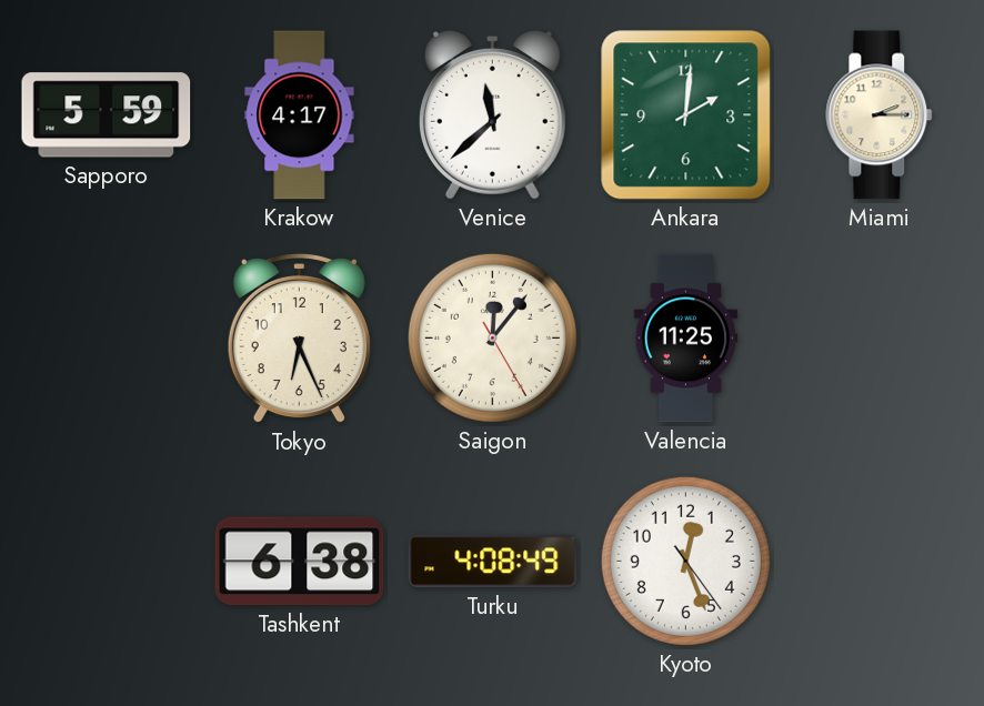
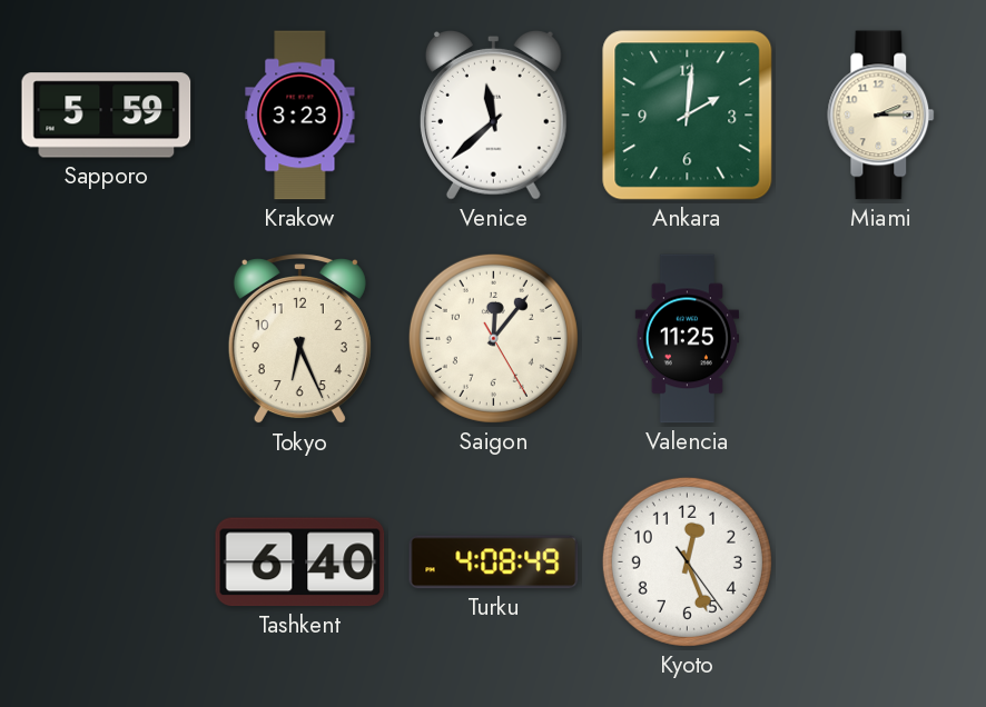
Krakow: 4:17 -> 3:23
Tashkent: 6:38 -> 6:40
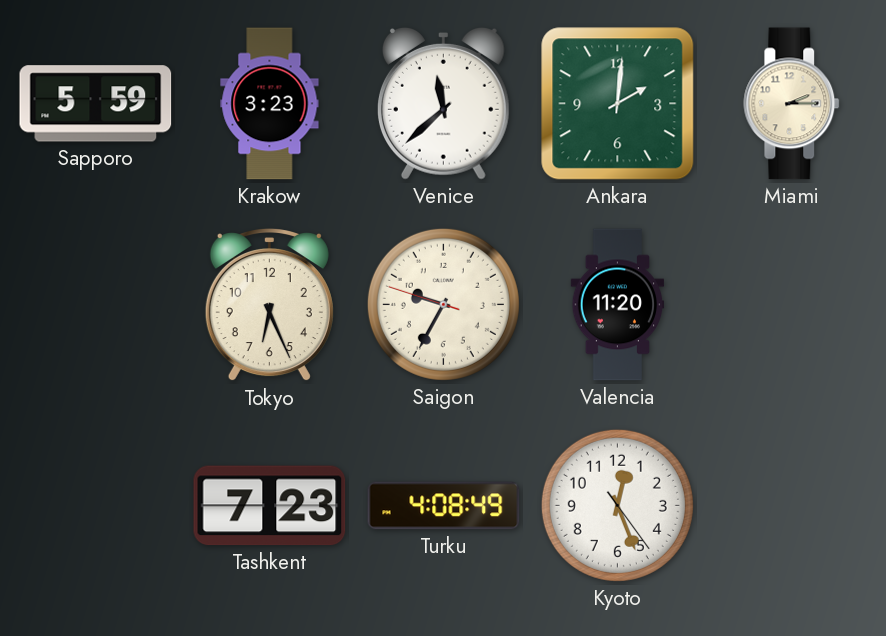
Saigon: 12:06 -> 9:34
Valencia: 11:25 -> 11:20
Tashkent: 6:40 -> 7:23
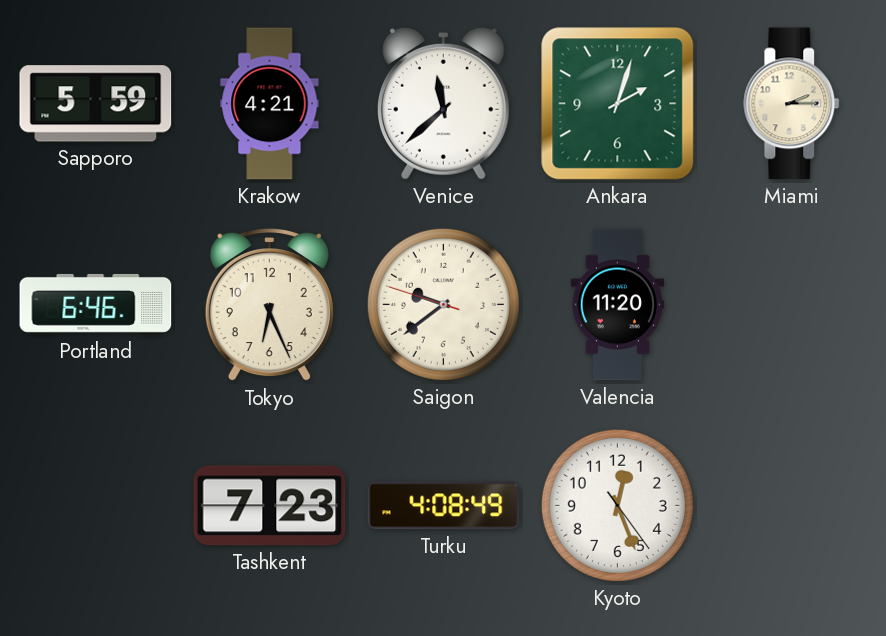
Krakow: 3:23 -> 4:21
Ankara: 2:01 -> 2:03
Portland: none -> 6:46
Saigon: 9:34 -> 9:38
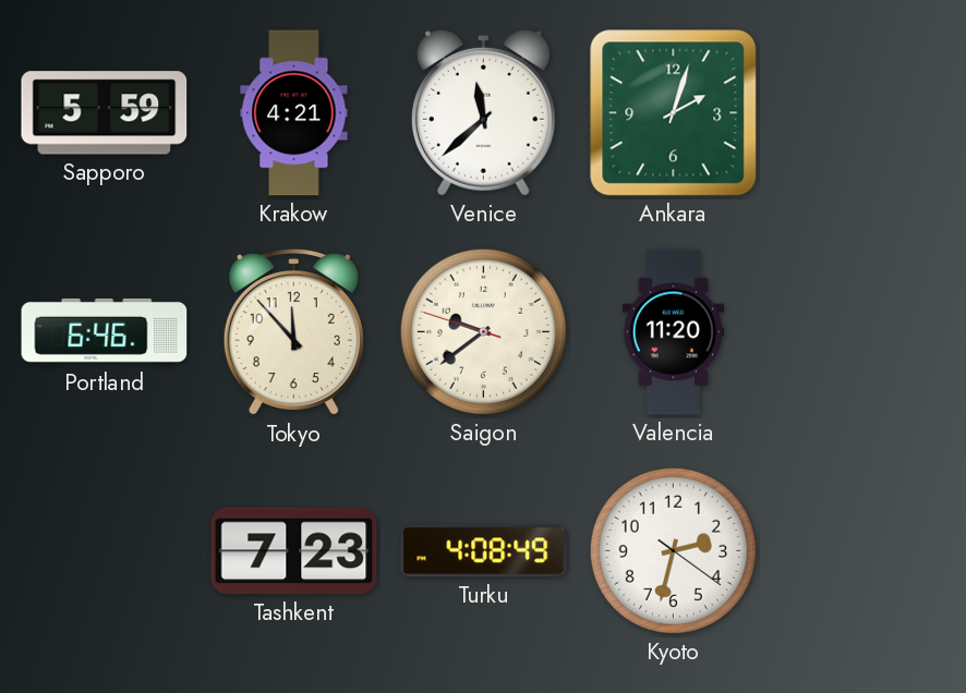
Miami: 2:15 -> none
Tokyo: 6:26 -> 11:53
Kyoto: 12:26 -> 2:32
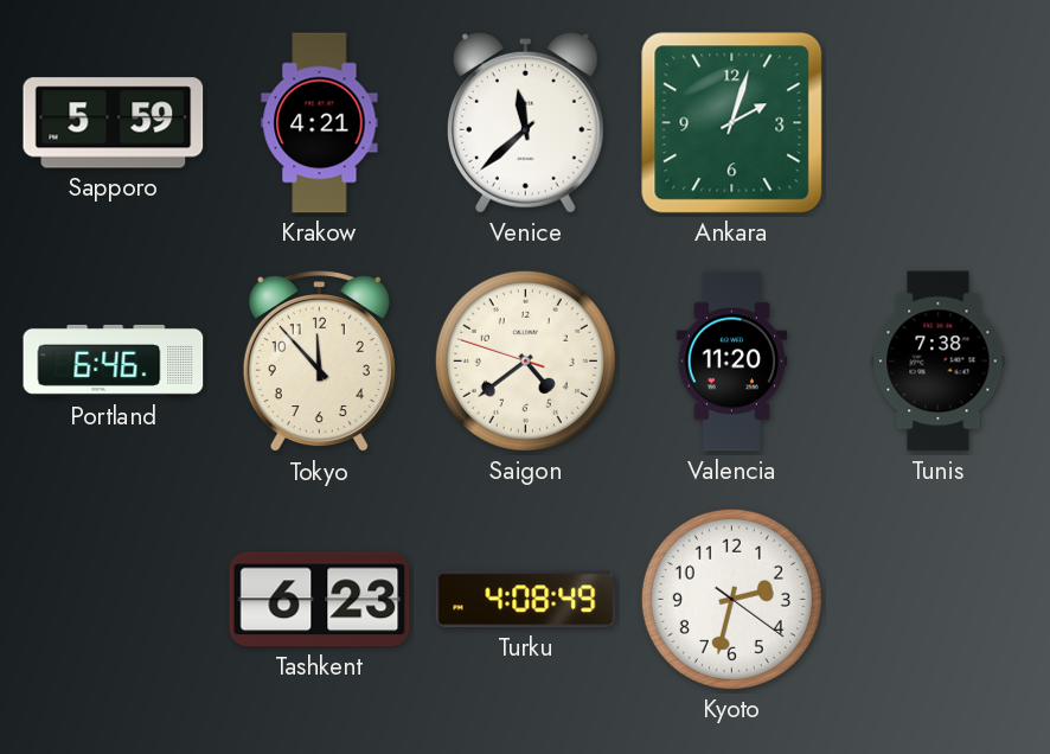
Saigon: 9:38 -> 4:38
Tunis: none -> 7:38
Tashkent: 7:23 -> 6:23
